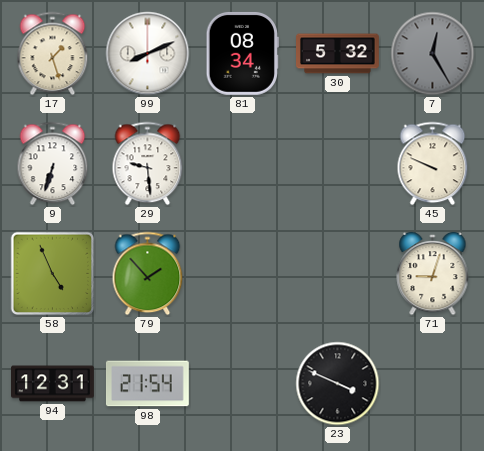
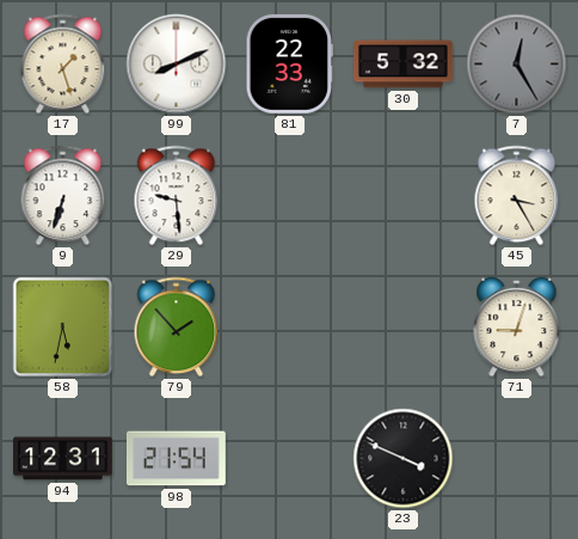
81: 08:34 -> 22:33
45: 9:49 -> 3:25
58: 4:56 -> 5:32
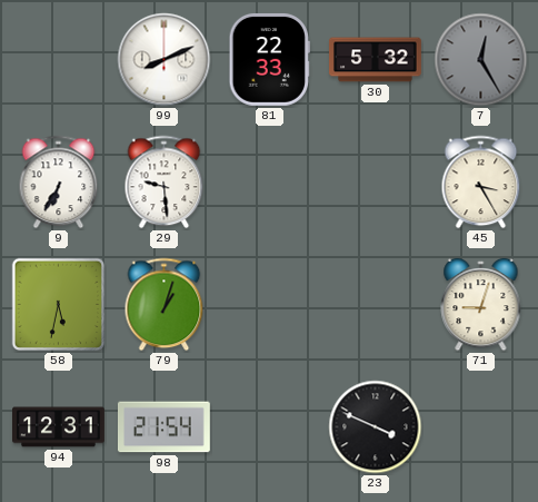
17: 1:27 -> none
9: 6:33 -> 6:35
79: 1:53 -> 1:03
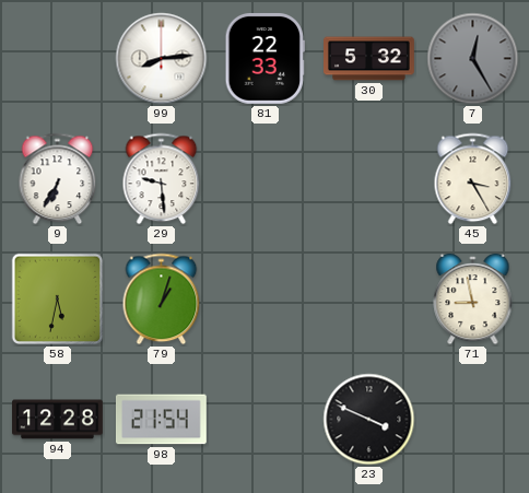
99: 8:11 -> 8:14
71: 9:03 -> 8:58
94: 12:31 -> 12:28
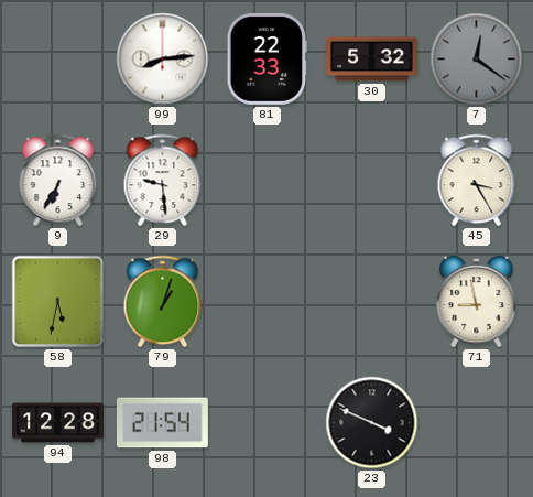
7: 12:25 -> 12:21
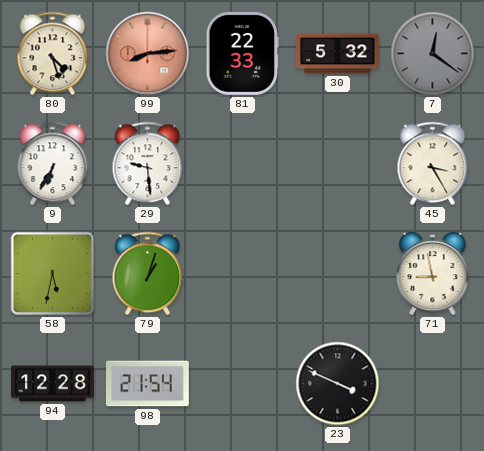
80: none -> 4:27
99 dial: white -> salmon
